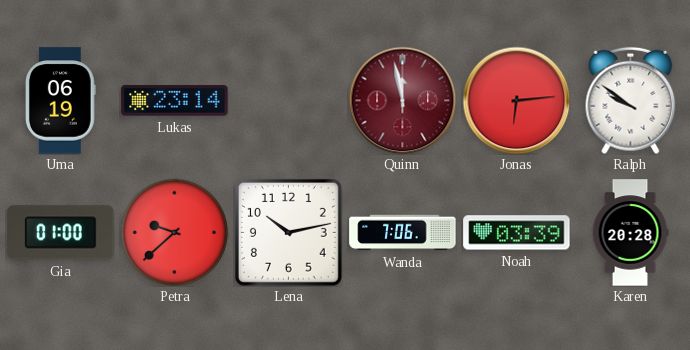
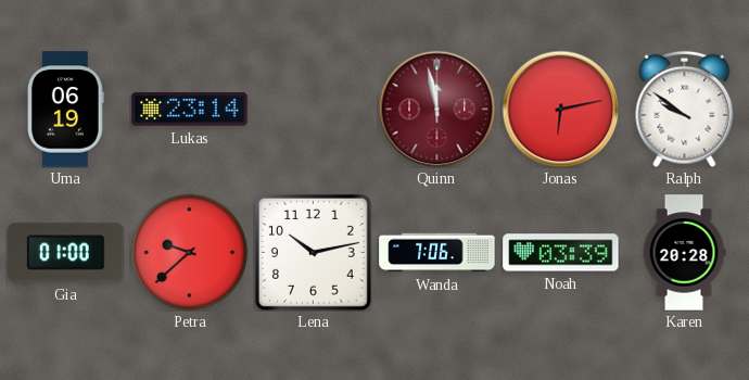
Jonas: 6:14 -> 6:13
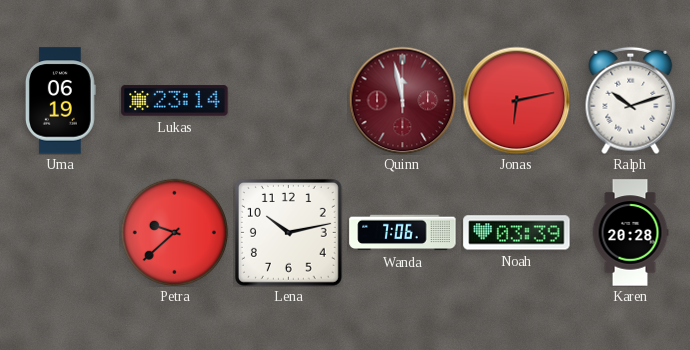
Ralph: 9:51 -> 10:12
Gia: 01:00 -> none
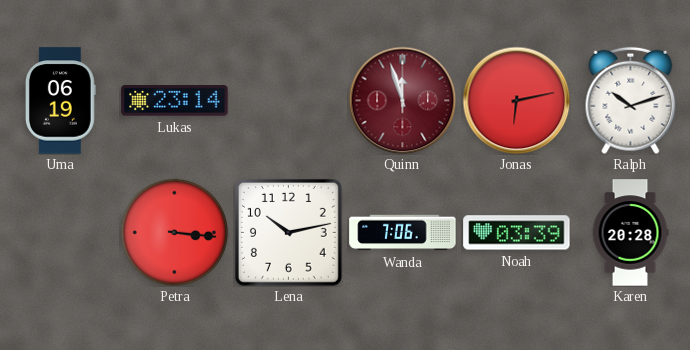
Quinn: 11:58 -> 11:57
Petra: 9:38 -> 3:16
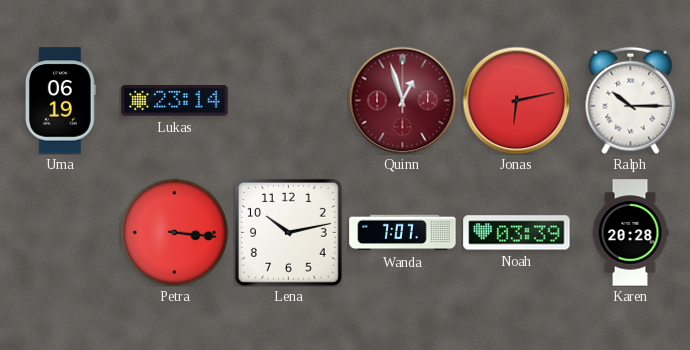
Quinn: 11:57 -> 12:57
Ralph: 10:12 -> 10:15
Wanda: 7:06 -> 7:07
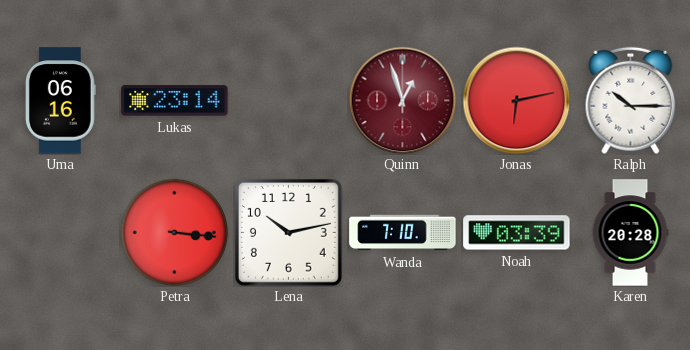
Uma: 06:19 -> 06:16
Wanda: 7:07 -> 7:10
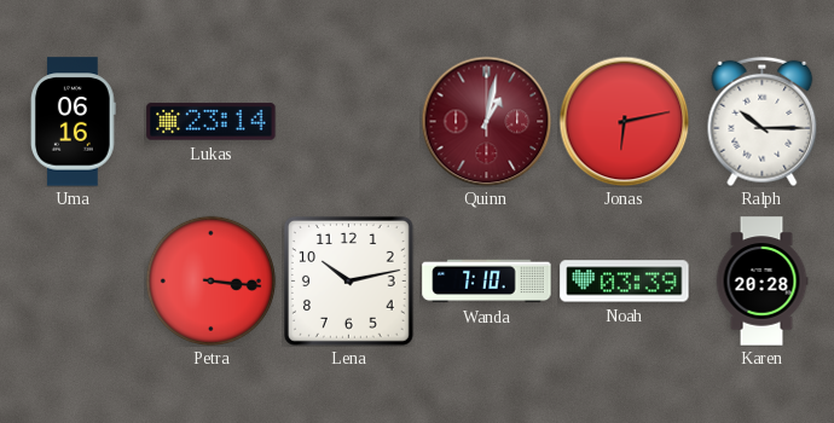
Quinn: 12:57 -> 1:02
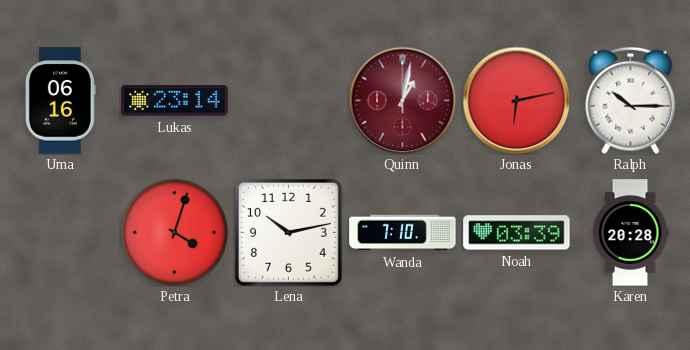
Petra: 3:16 -> 4:03
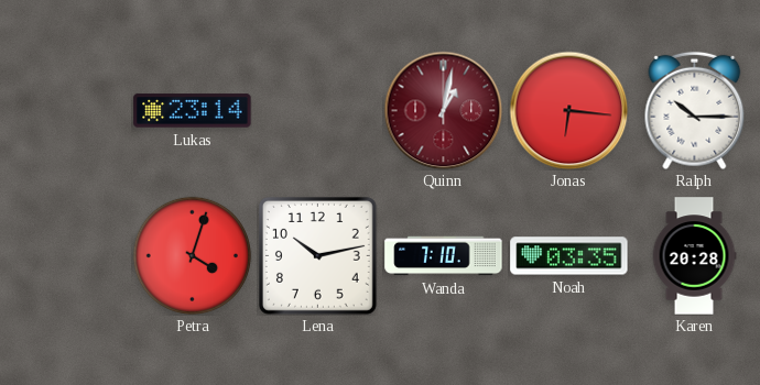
Uma: 06:16 -> none
Jonas: 6:13 -> 6:16
Noah: 03:39 -> 03:35
